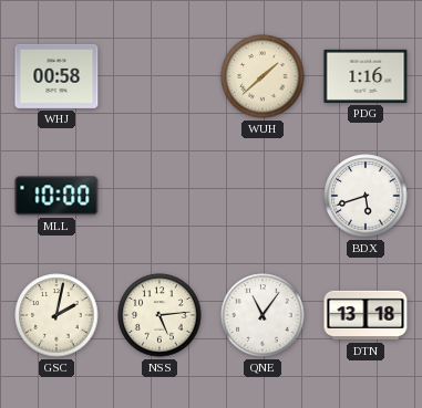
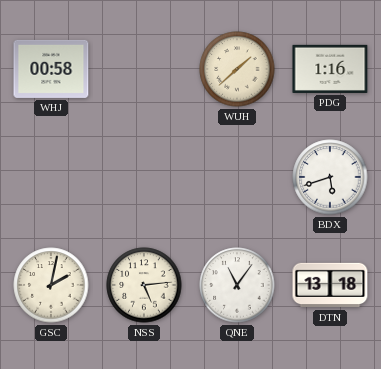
MLL: 10:00 -> none
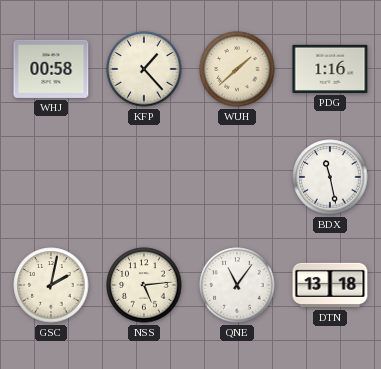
KFP: none -> 1:23
BDX: 5:42 -> 11:28
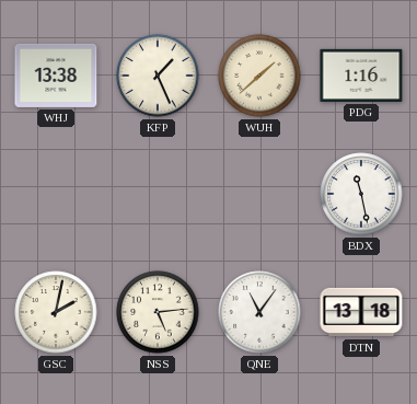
WHJ: 00:58 -> 13:38
KFP: 1:23 -> 1:26
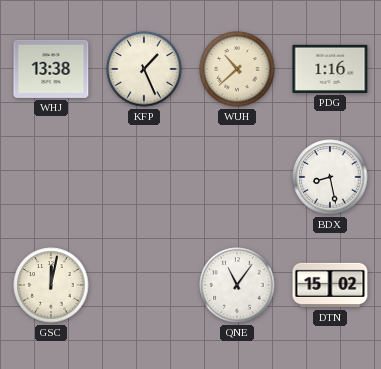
WUH: 1:38 -> 10:38
BDX: 11:28 -> 8:28
GSC: 2:02 -> 12:02
NSS: 5:14 -> none
DTN: 13:18 -> 15:02
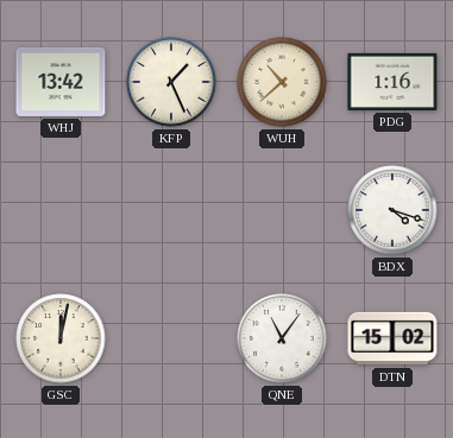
WHJ: 13:38 -> 13:42
BDX: 8:28 -> 4:18
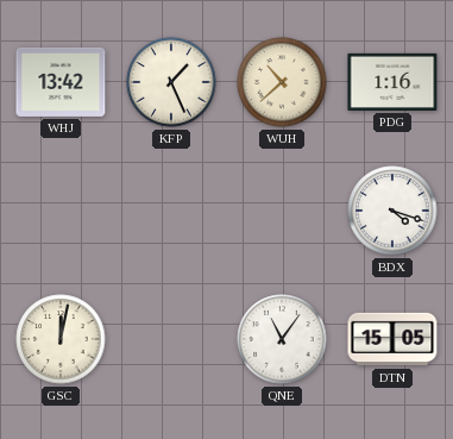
DTN: 15:02 -> 15:05
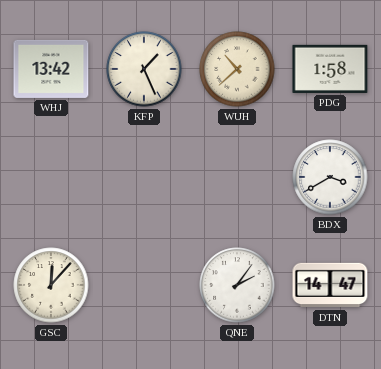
PDG: 1:16 -> 1:58
BDX: 4:18 -> 3:40
GSC: 12:02 -> 12:07
QNE: 11:06 -> 2:06
DTN: 15:05 -> 14:47
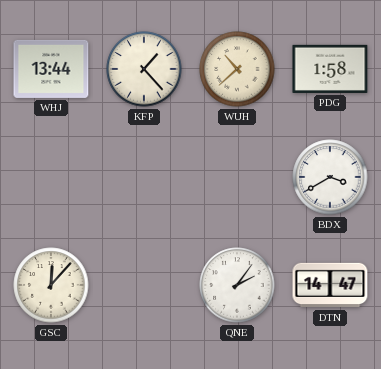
WHJ: 13:42 -> 13:44
KFP: 1:26 -> 1:23
